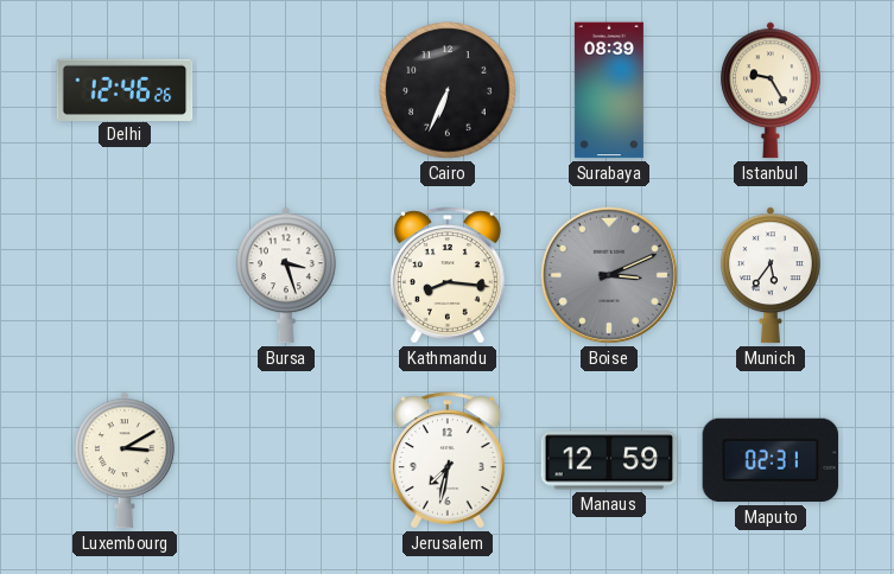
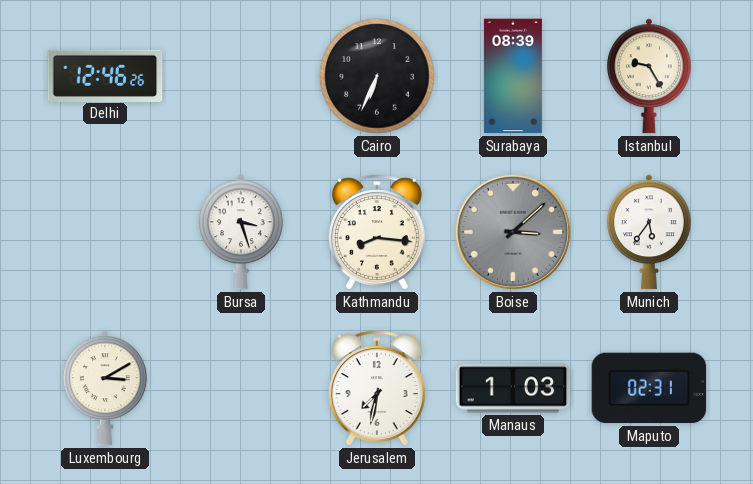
Boise: 3:11 -> 3:08
Manaus: 12:59 -> 1:03
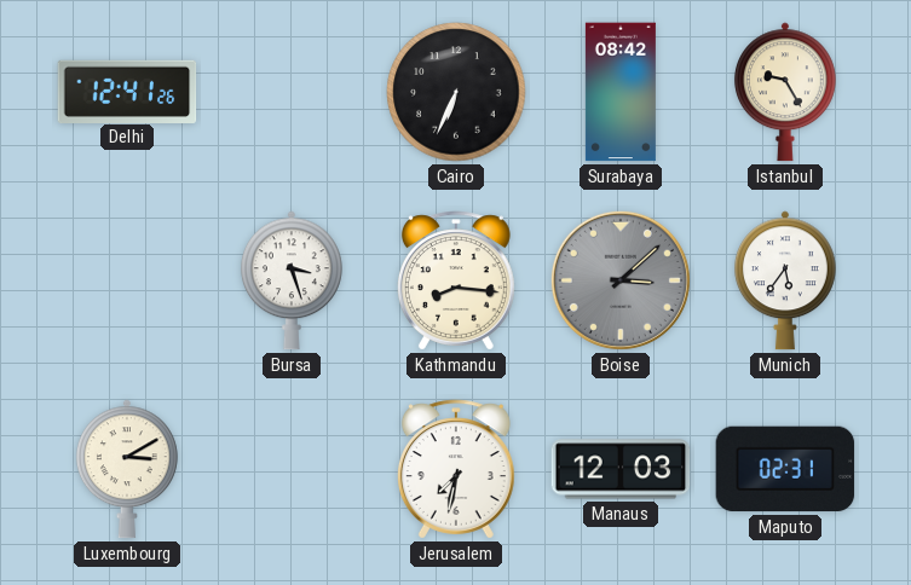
Delhi: 12:46 -> 12:41
Surabaya: 08:39 -> 08:42
Manaus: 1:03 -> 12:03
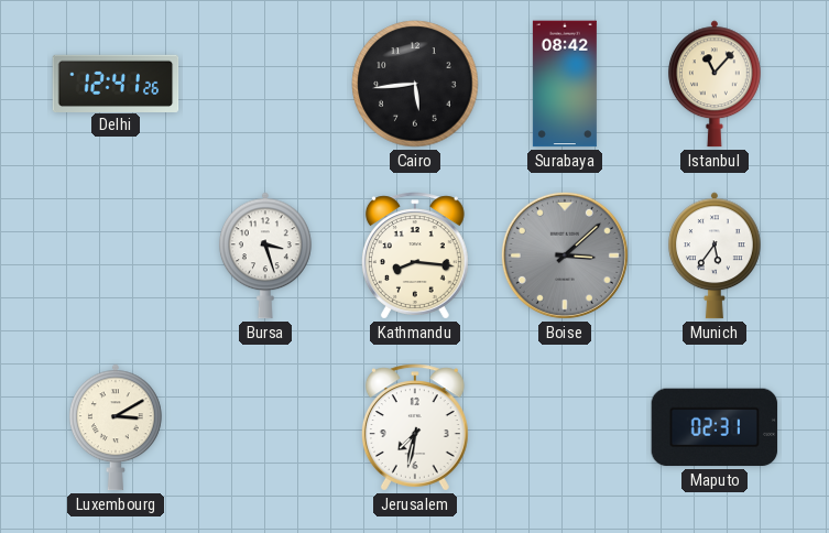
Cairo: 6:34 -> 5:44
Istanbul: 9:25 -> 11:07
Manaus: 12:03 -> none
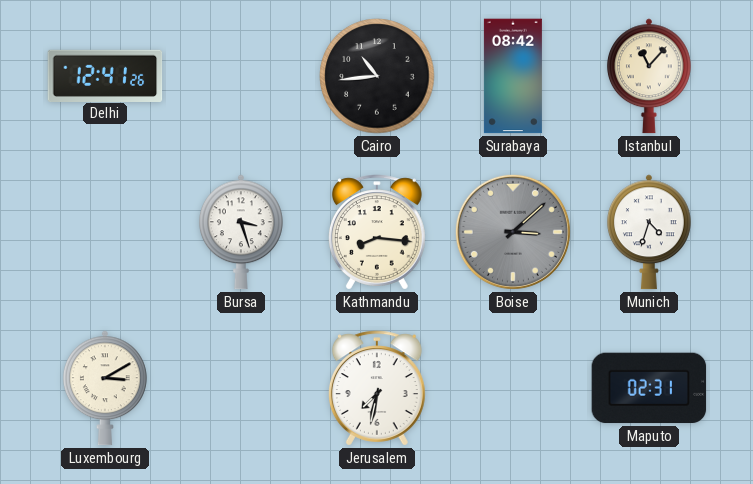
Cairo: 5:44 -> 10:44
Munich: 5:36 -> 4:33
